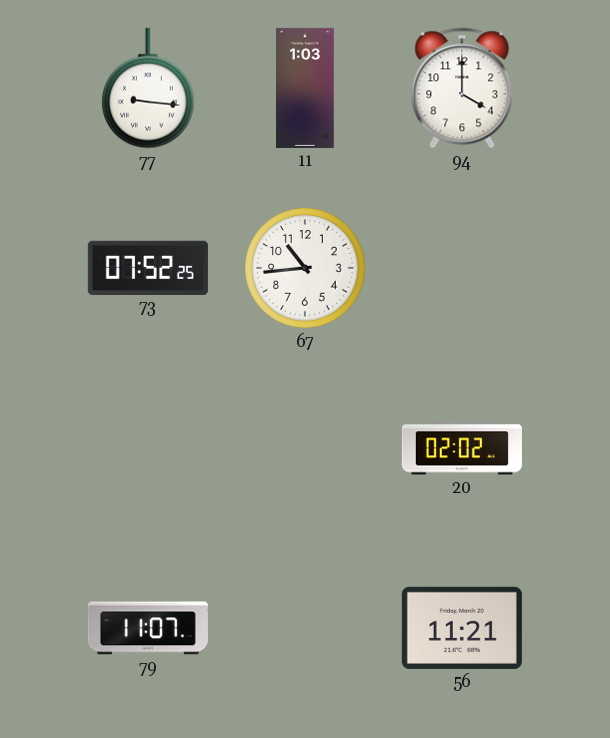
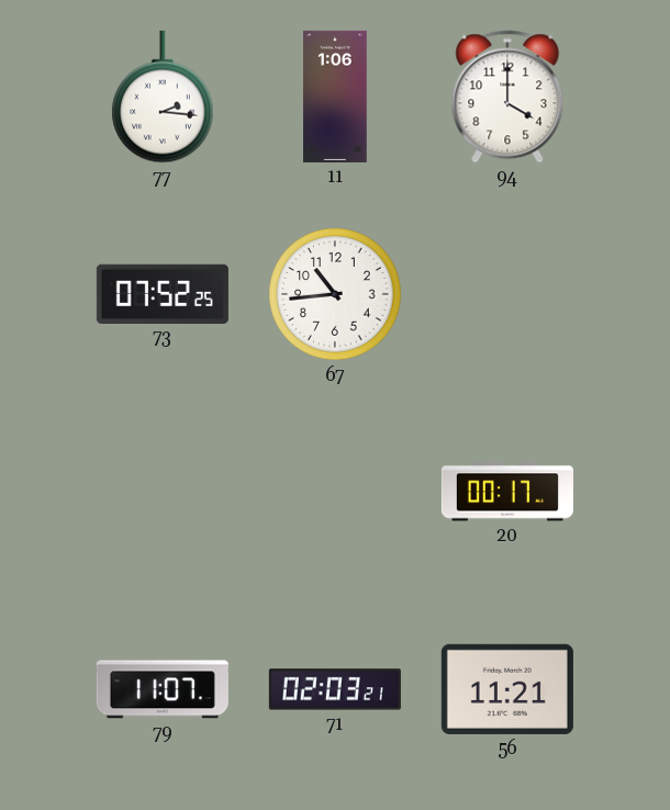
77: 9:16 -> 2:16
11: 1:03 -> 1:06
20: 02:02 -> 00:17
71: none -> 02:03
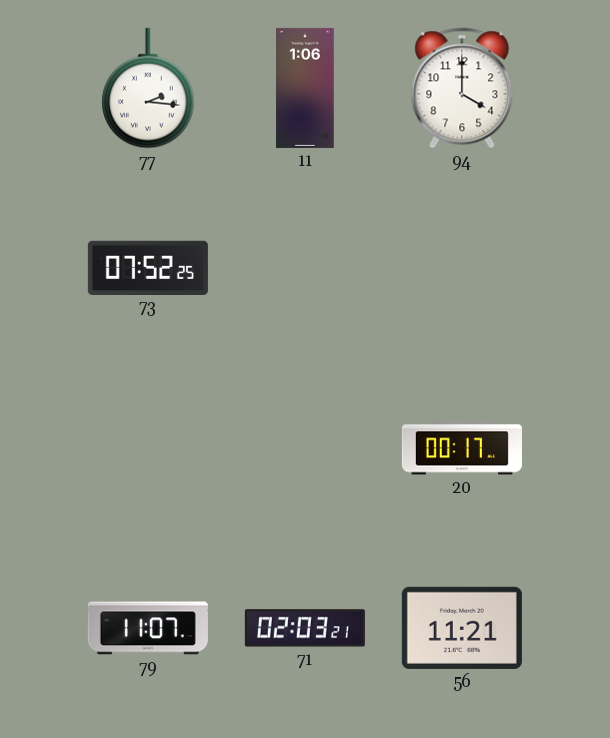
67: 10:44 -> none
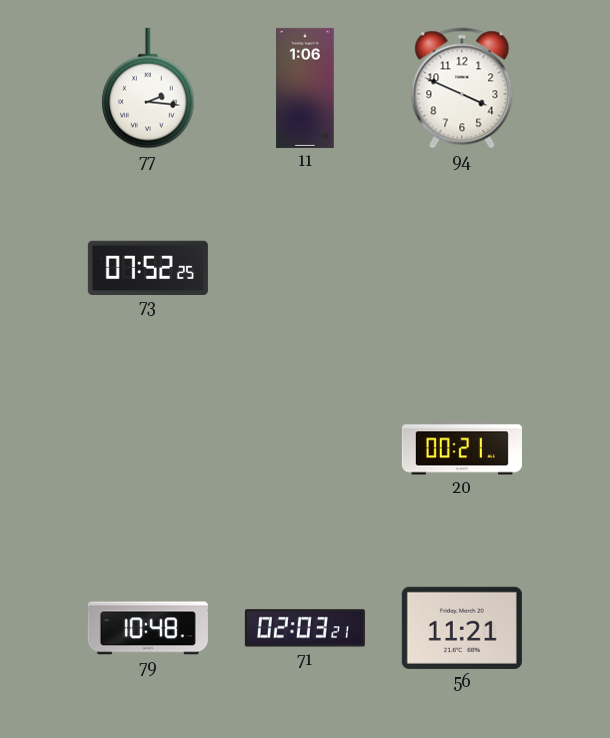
94: 4:00 -> 3:49
20: 00:17 -> 00:21
79: 11:07 -> 10:48
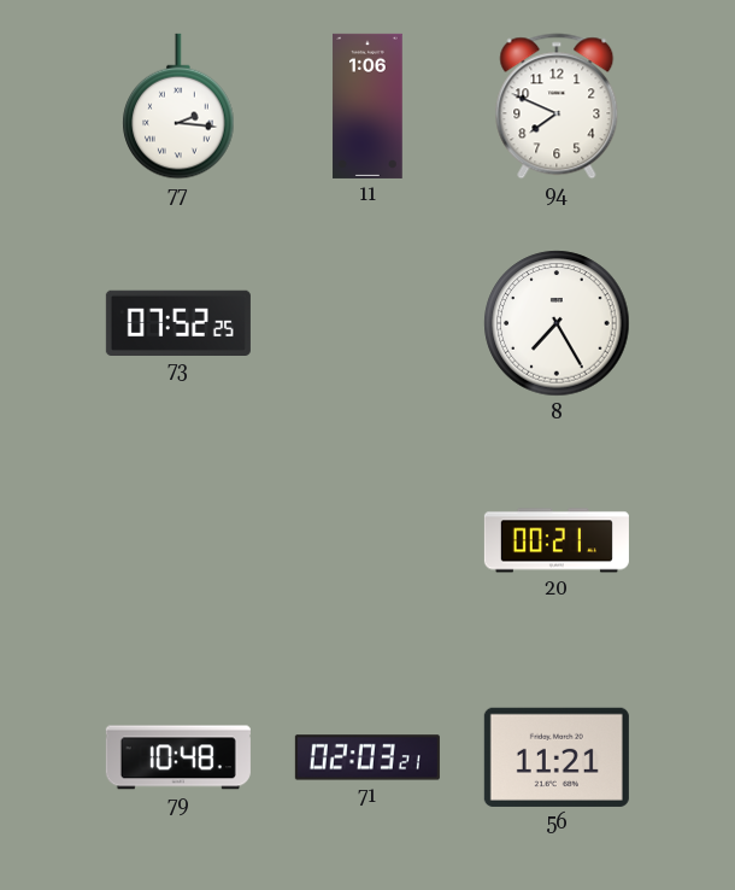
94: 3:49 -> 7:49
8: none -> 7:25
